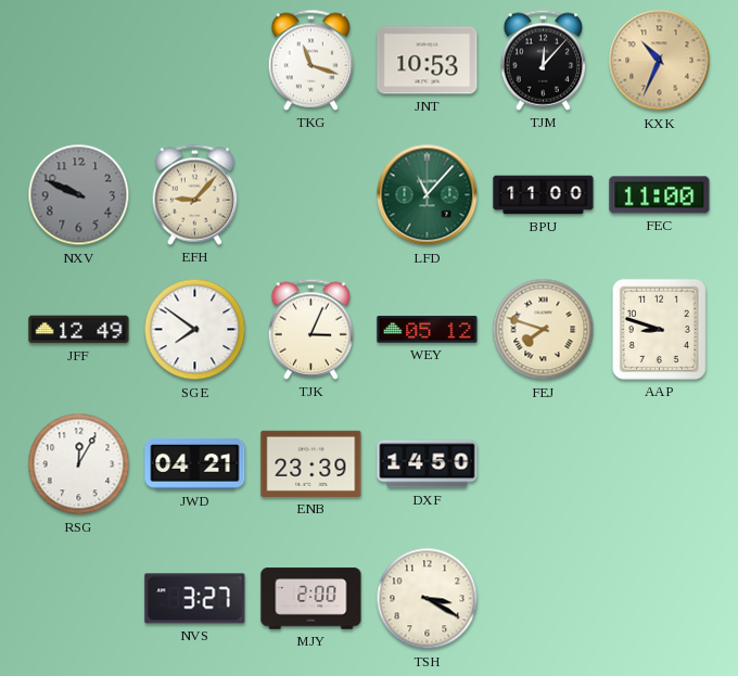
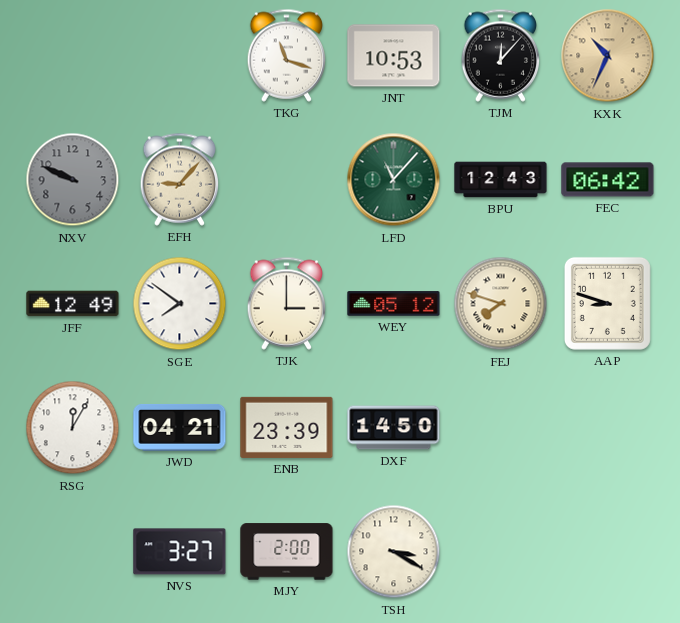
BPU: 11:00 -> 12:43
FEC: 11:00 -> 06:42
TJK: 3:04 -> 3:00
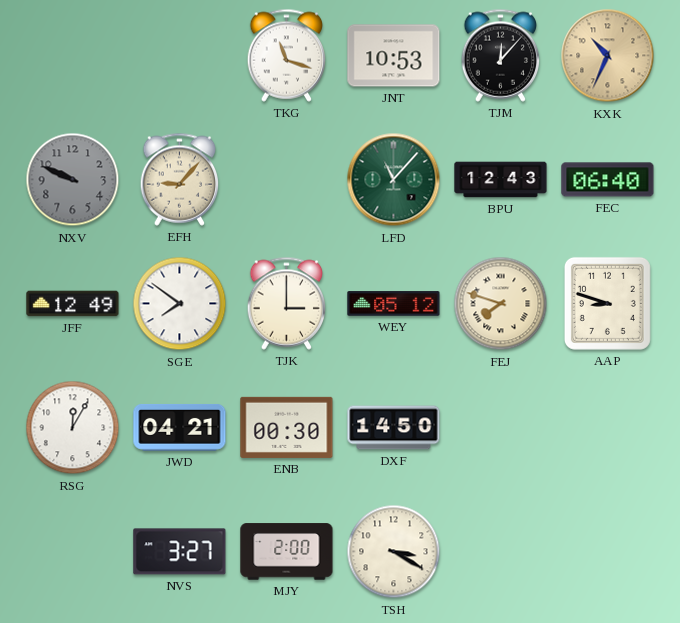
FEC: 06:42 -> 06:40
ENB: 23:39 -> 00:30
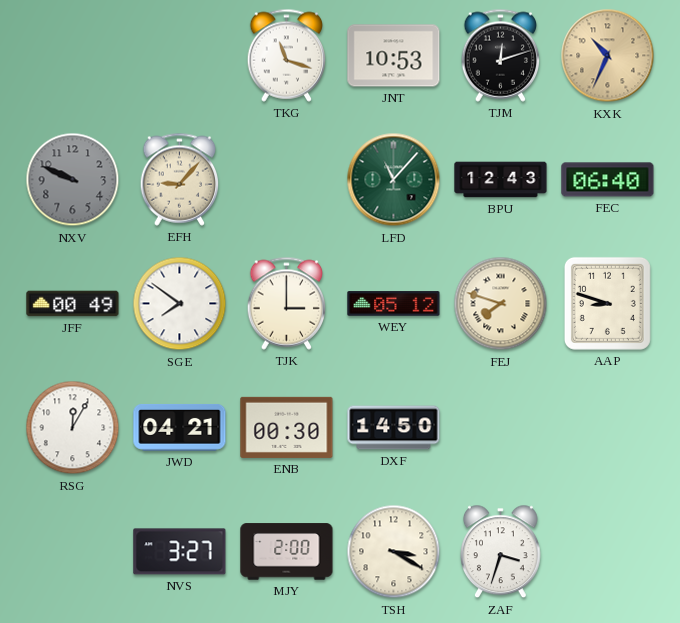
TJM: 12:07 -> 12:12
JFF: 12:49 -> 00:49
ZAF: none -> 3:33
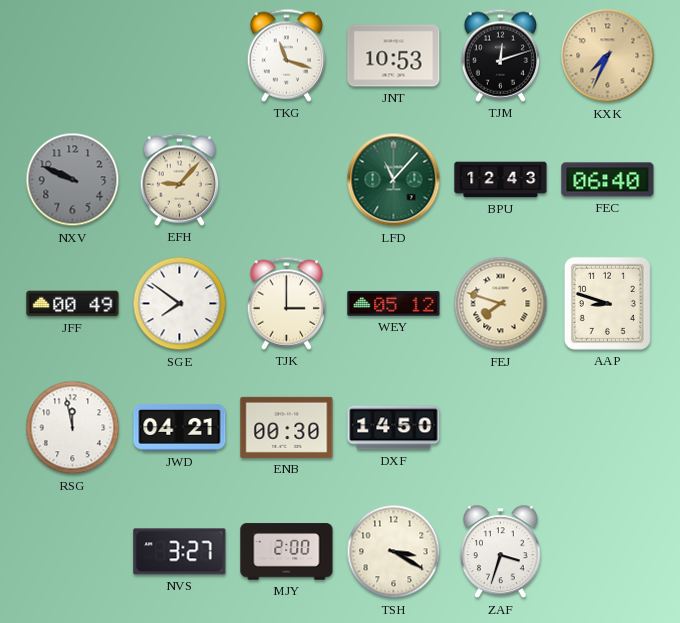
KXK: 10:34 -> 7:34
RSG: 12:05 -> 11:58
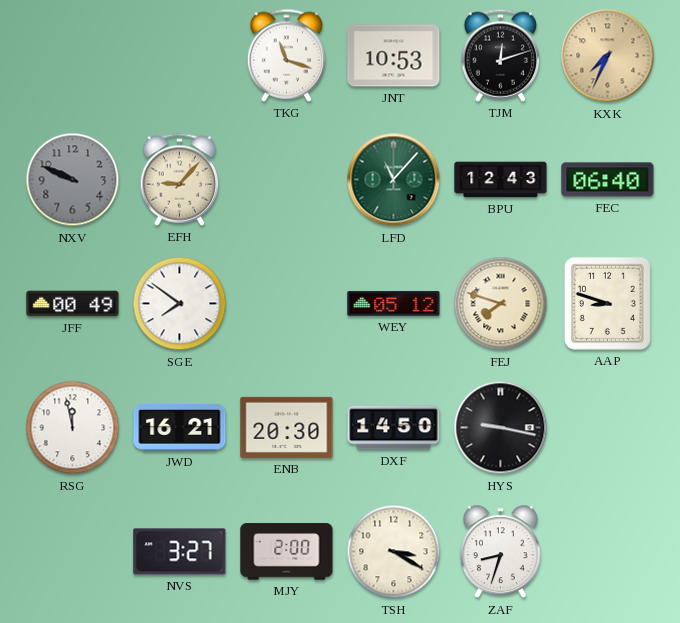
TJK: 3:00 -> none
JWD: 04:21 -> 16:21
ENB: 00:30 -> 20:30
HYS: none -> 9:17
ZAF: 3:33 -> 8:33
